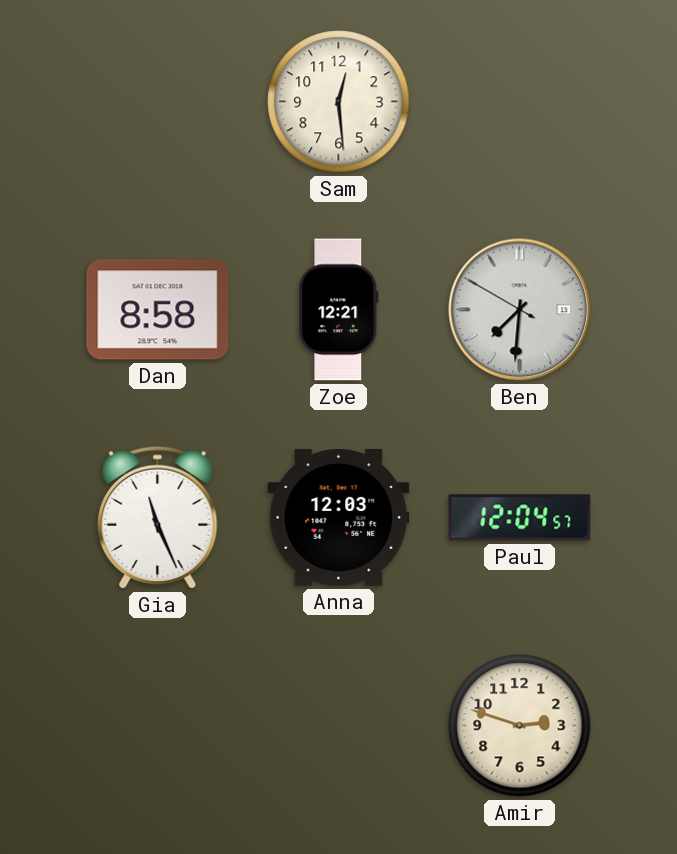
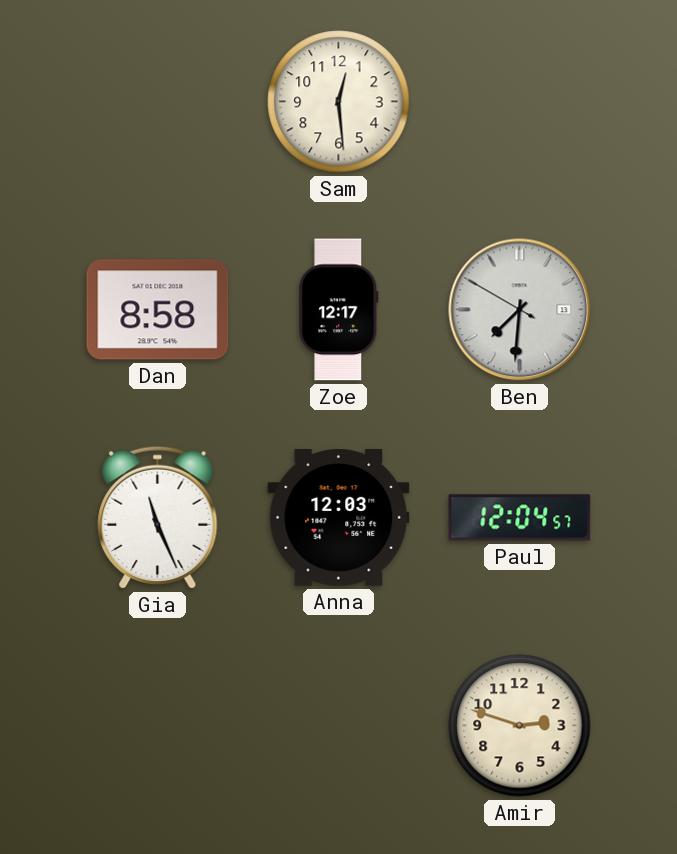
Zoe: 12:21 -> 12:17
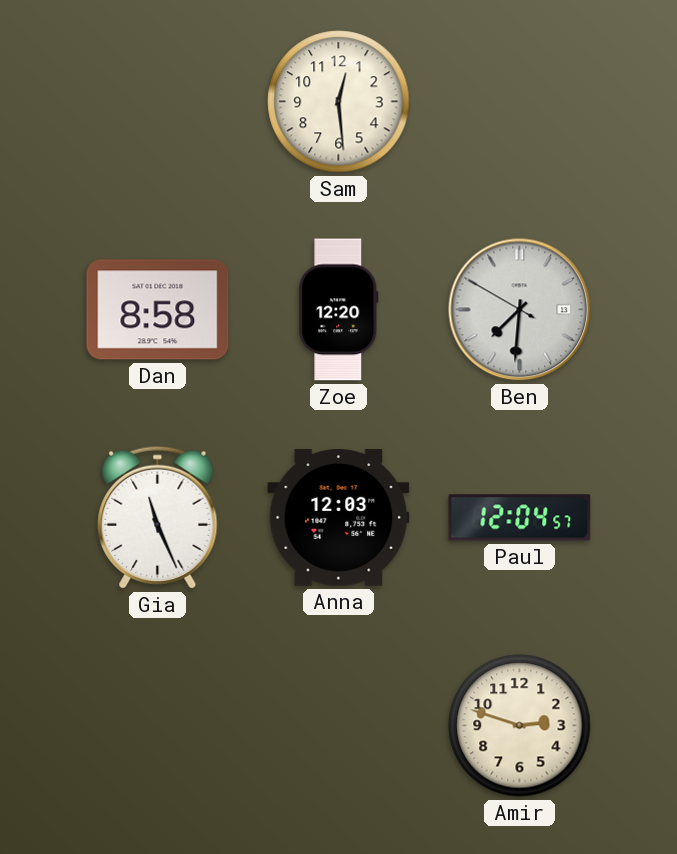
Zoe: 12:17 -> 12:20
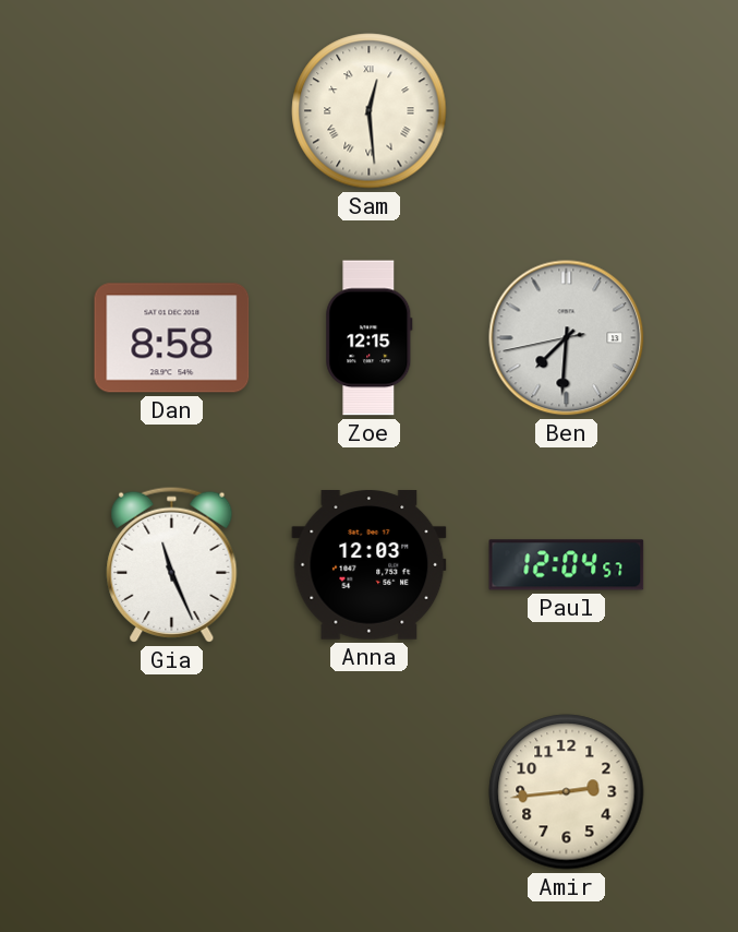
Sam numerals: Arabic -> Roman
Zoe: 12:20 -> 12:15
Ben: 7:30:50 -> 7:30:43
Amir: 2:48 -> 2:44
